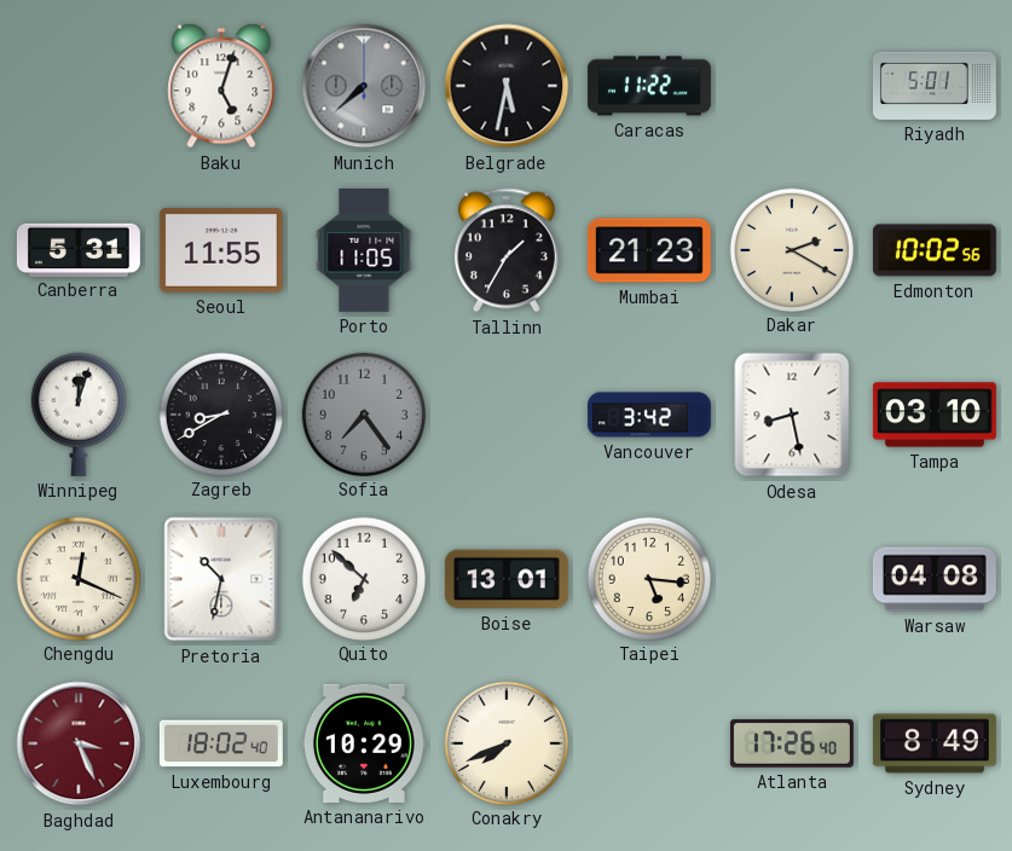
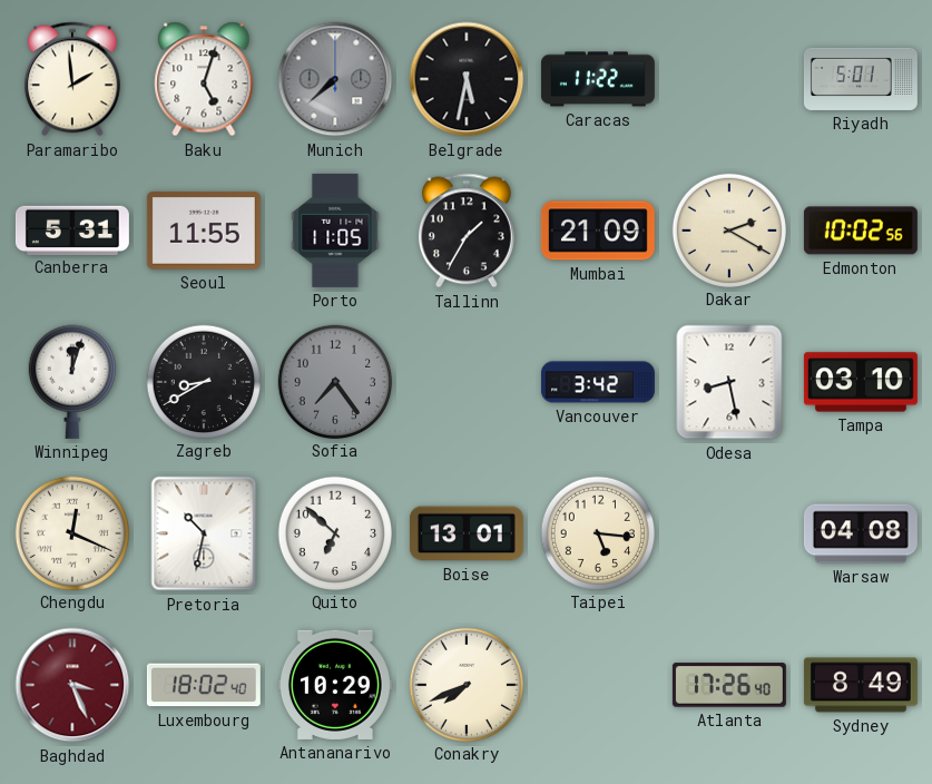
Paramaribo: none -> 1:59
Mumbai: 21:23 -> 21:09
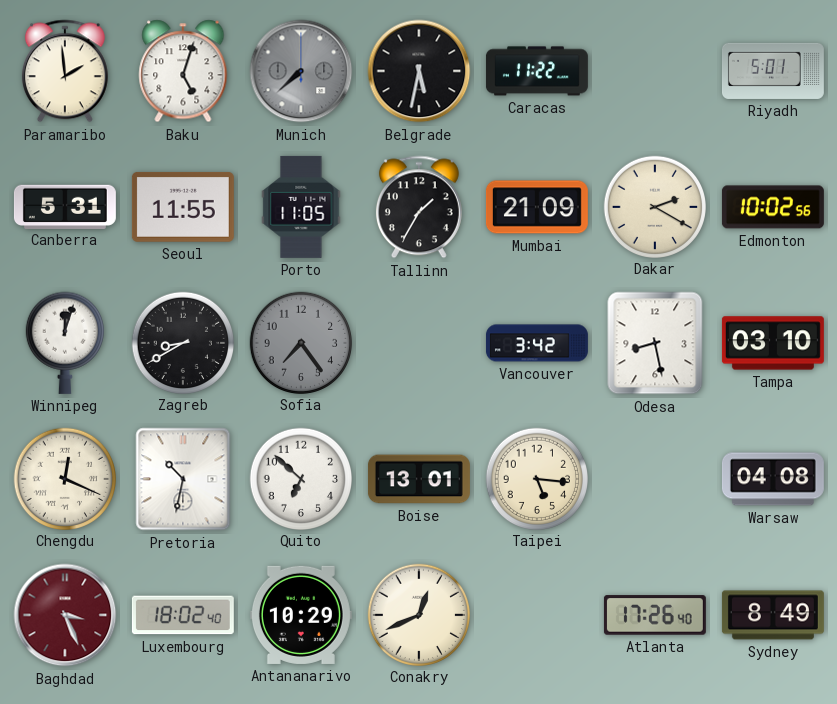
Conakry: 7:41 -> 12:41
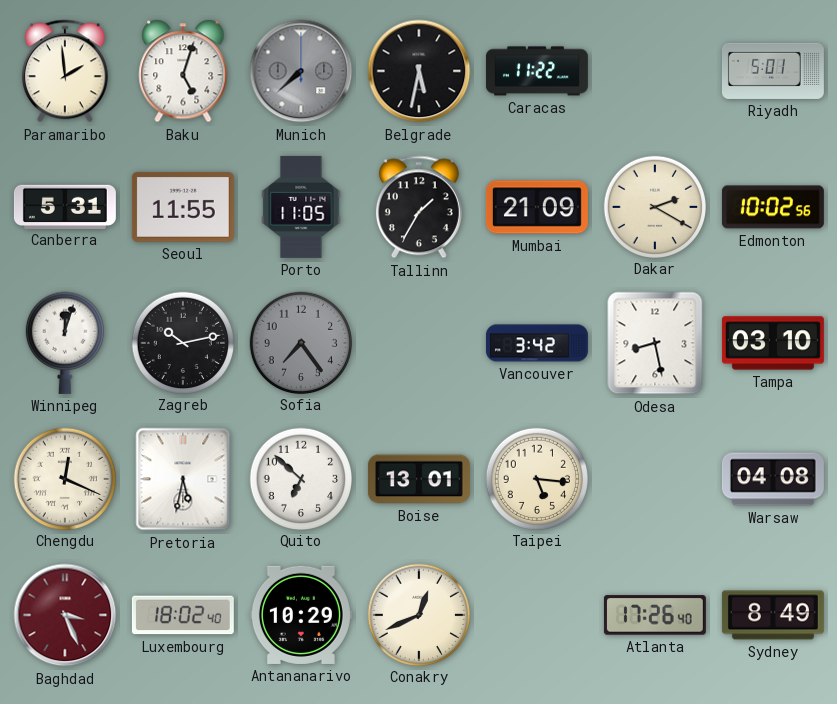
Zagreb: 8:40 -> 10:13
Pretoria: 10:32 -> 5:32
